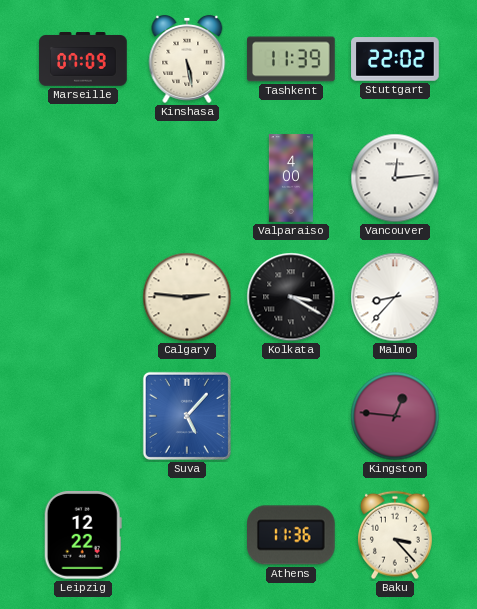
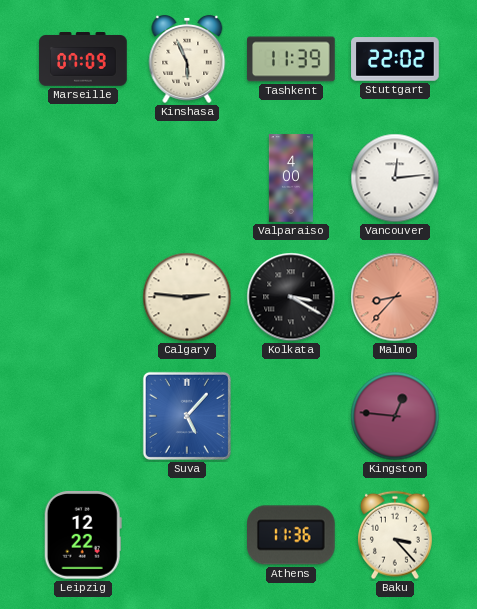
Kinshasa: 5:28 -> 5:56
Malmo dial: white -> salmon
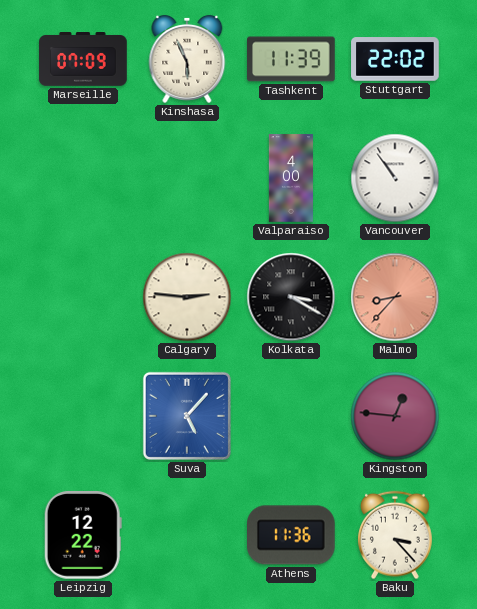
Vancouver: 12:14 -> 10:54
